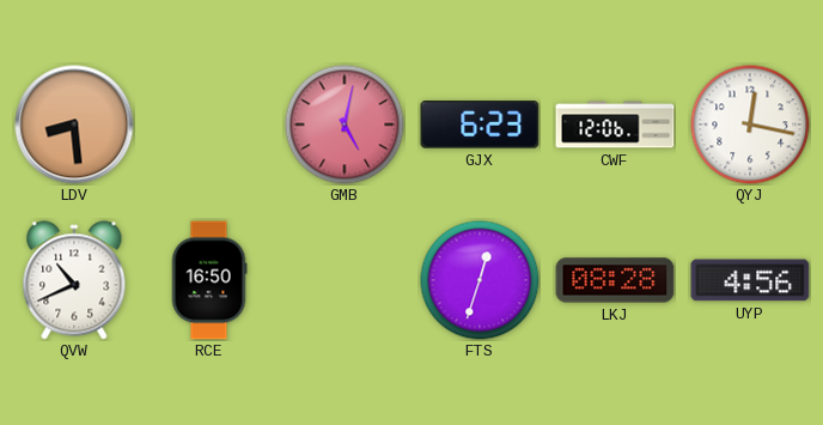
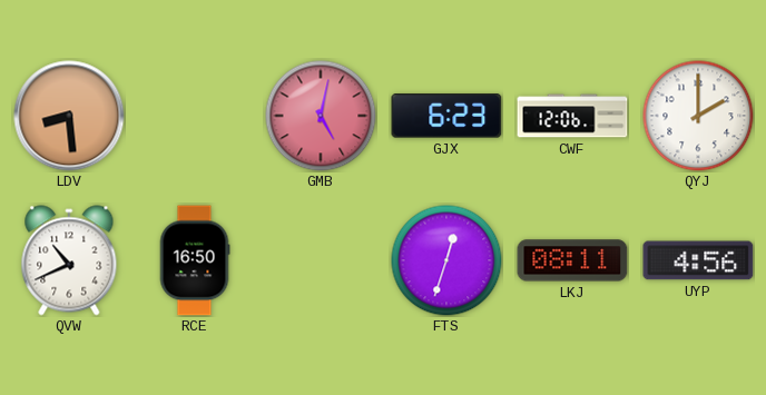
QYJ: 12:17 -> 2:00
LKJ: 08:28 -> 08:11
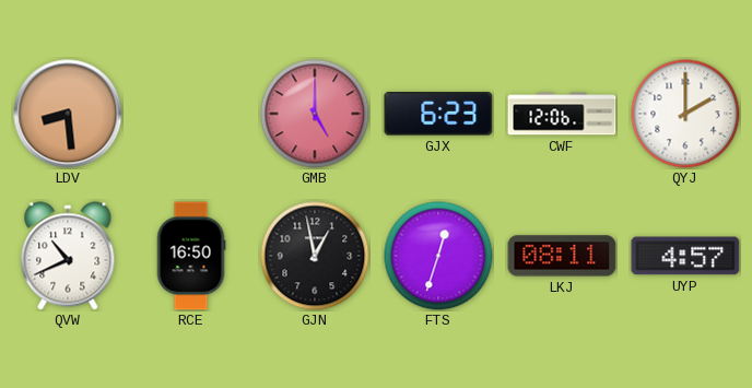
GMB: 5:02 -> 5:00
GJN: none -> 12:58
UYP: 4:56 -> 4:57
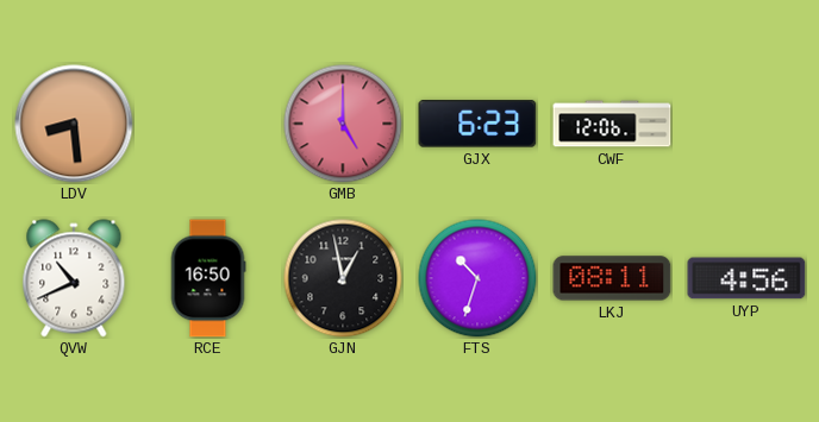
QYJ: 2:00 -> none
FTS: 12:33 -> 10:33
UYP: 4:57 -> 4:56
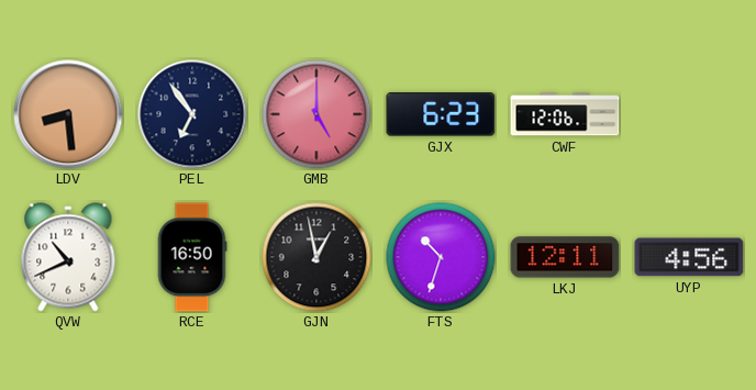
PEL: none -> 6:54
LKJ: 08:11 -> 12:11
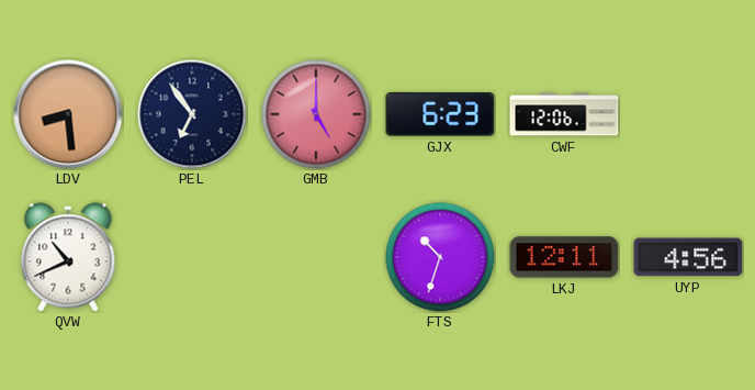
RCE: 16:50 -> none
GJN: 12:58 -> none
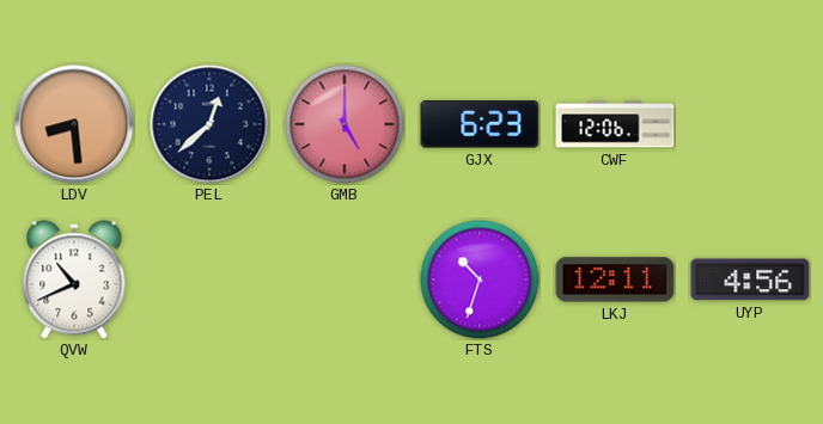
PEL: 6:54 -> 12:38
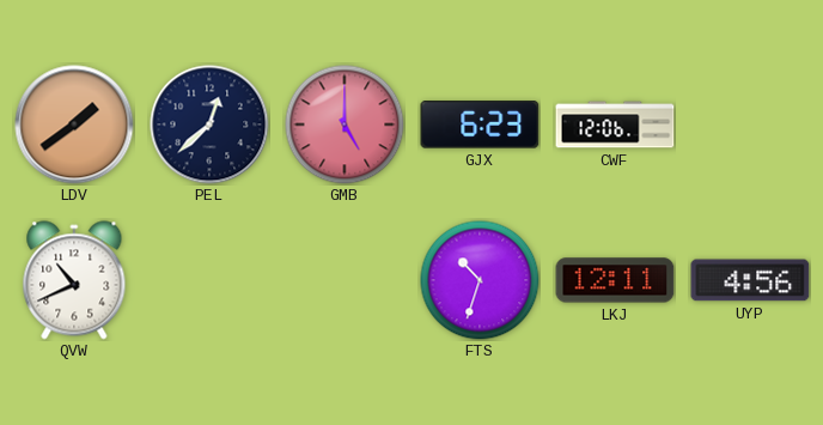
LDV: 8:29 -> 1:39
